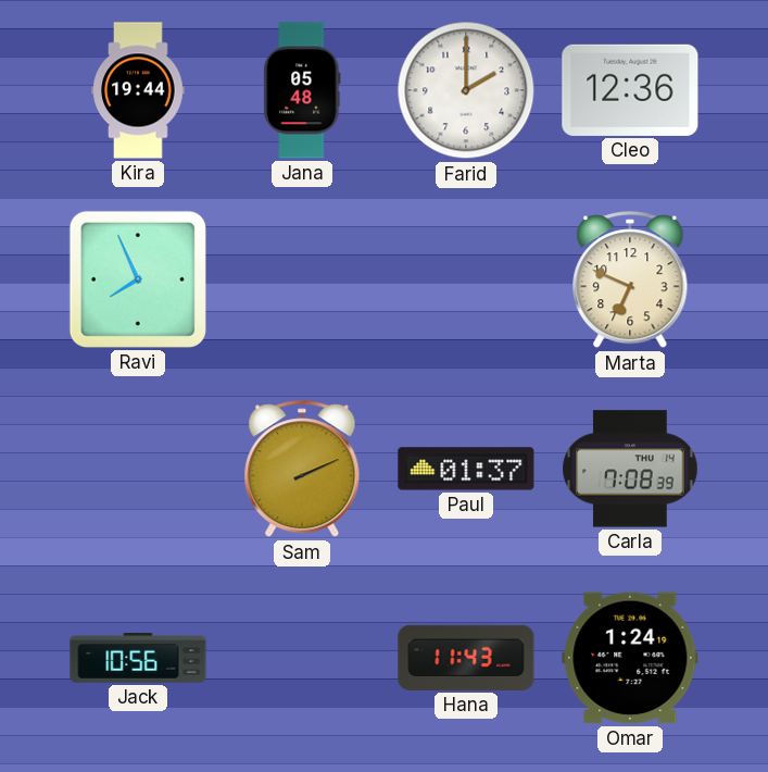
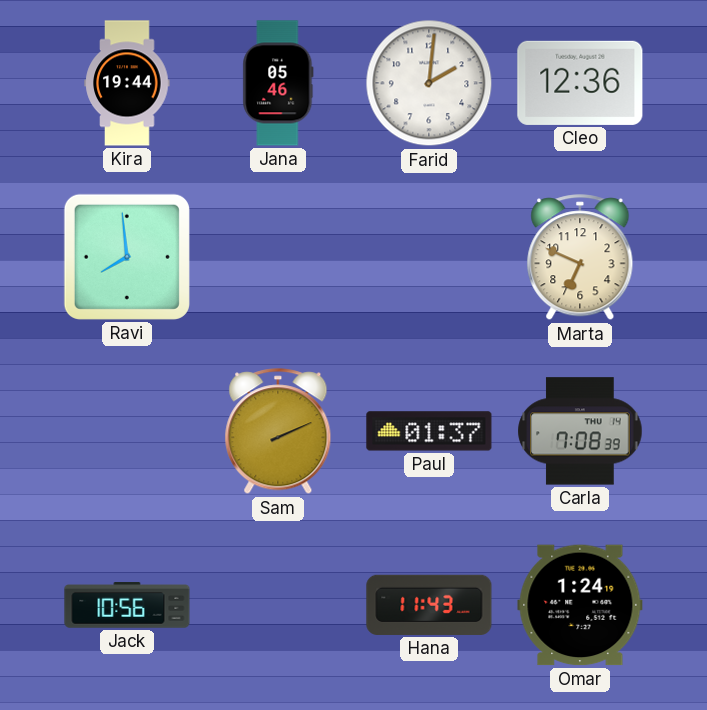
Jana: 05:48 -> 05:46
Farid: 2:00 -> 2:01
Ravi: 7:56 -> 7:59
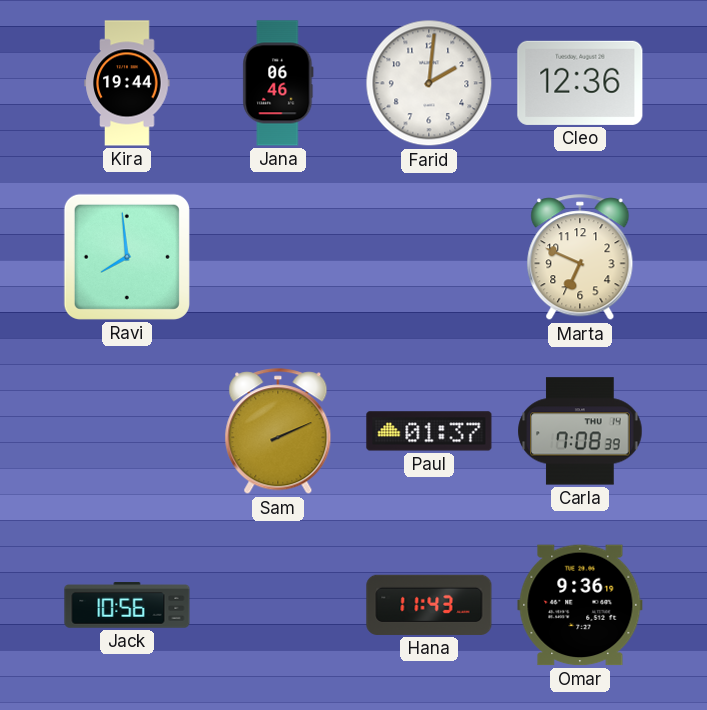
Jana: 05:46 -> 06:46
Omar: 1:24 -> 9:36
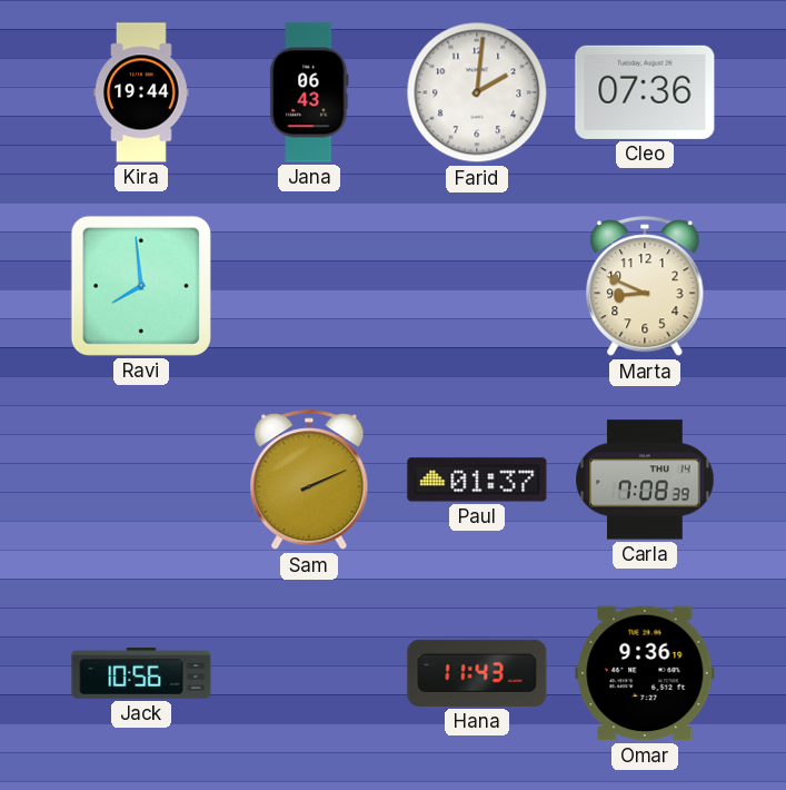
Jana: 06:46 -> 06:43
Cleo: 12:36 -> 07:36
Marta: 6:49 -> 8:49
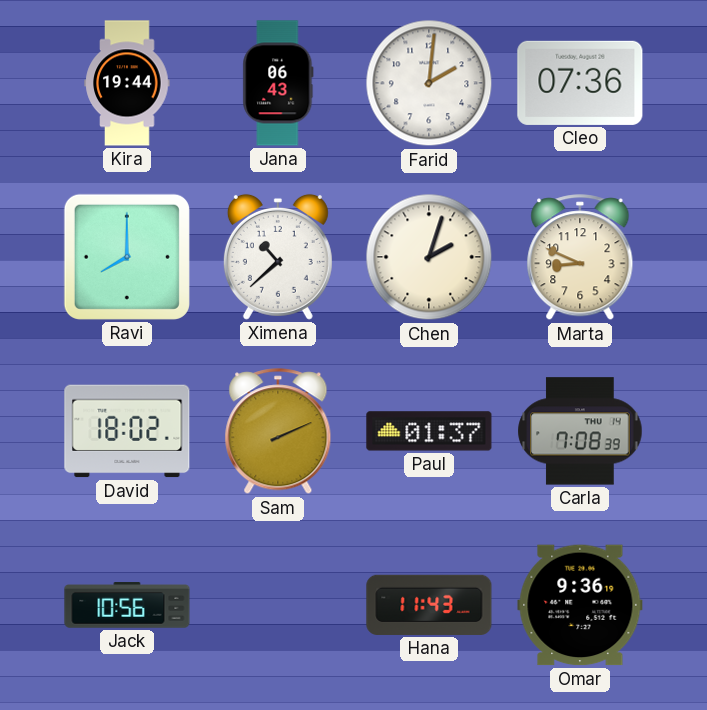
Ravi: 7:59 -> 8:00
Ximena: none -> 10:38
Chen: none -> 2:03
David: none -> 18:02
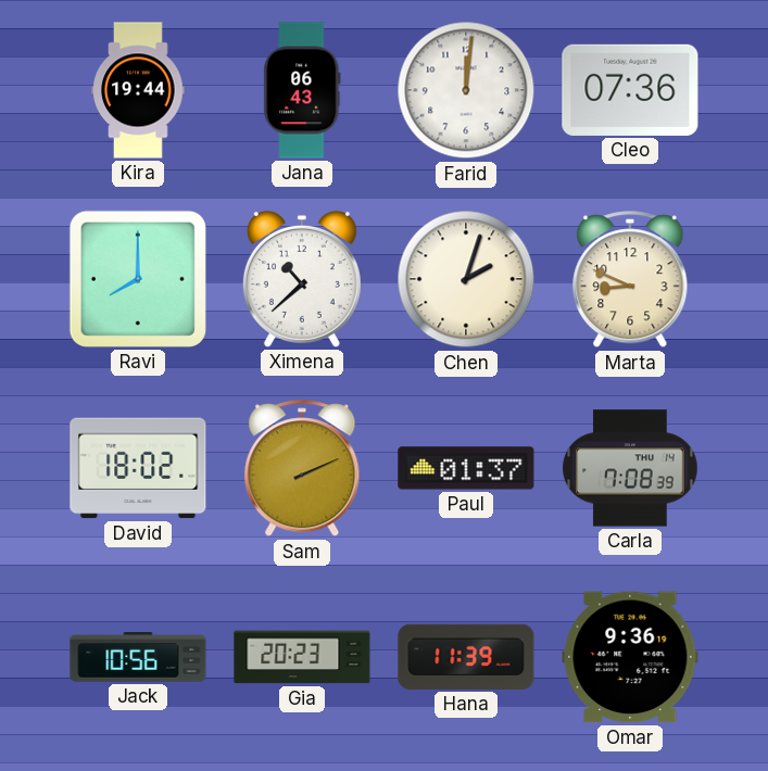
Farid: 2:01 -> 12:01
Gia: none -> 20:23
Hana: 11:43 -> 11:39
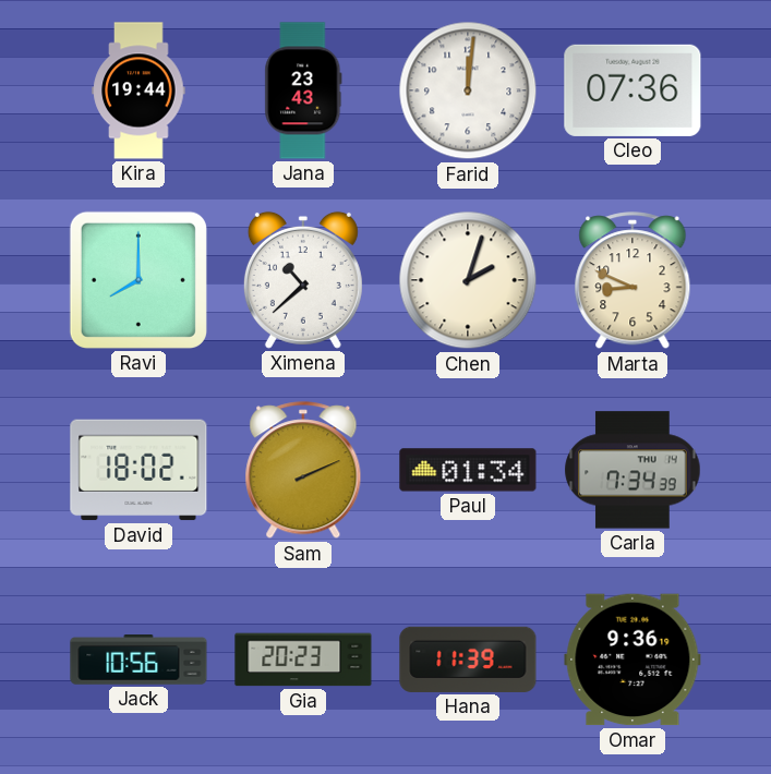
Jana: 06:43 -> 23:43
Paul: 01:37 -> 01:34
Carla: 7:08 -> 7:34
